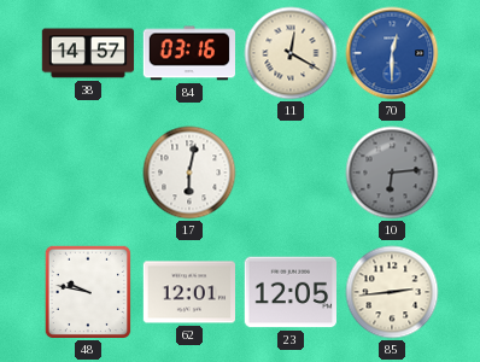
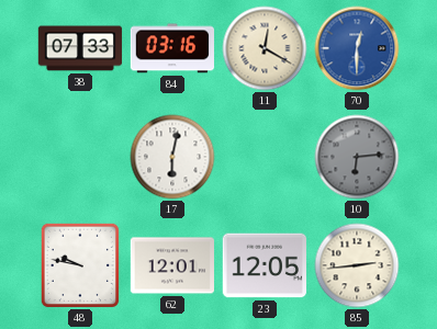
38: 14:57 -> 07:33
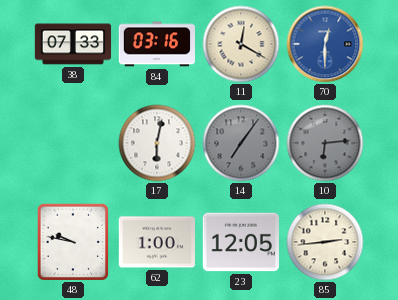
14: none -> 7:06
62: 12:01 -> 1:00
